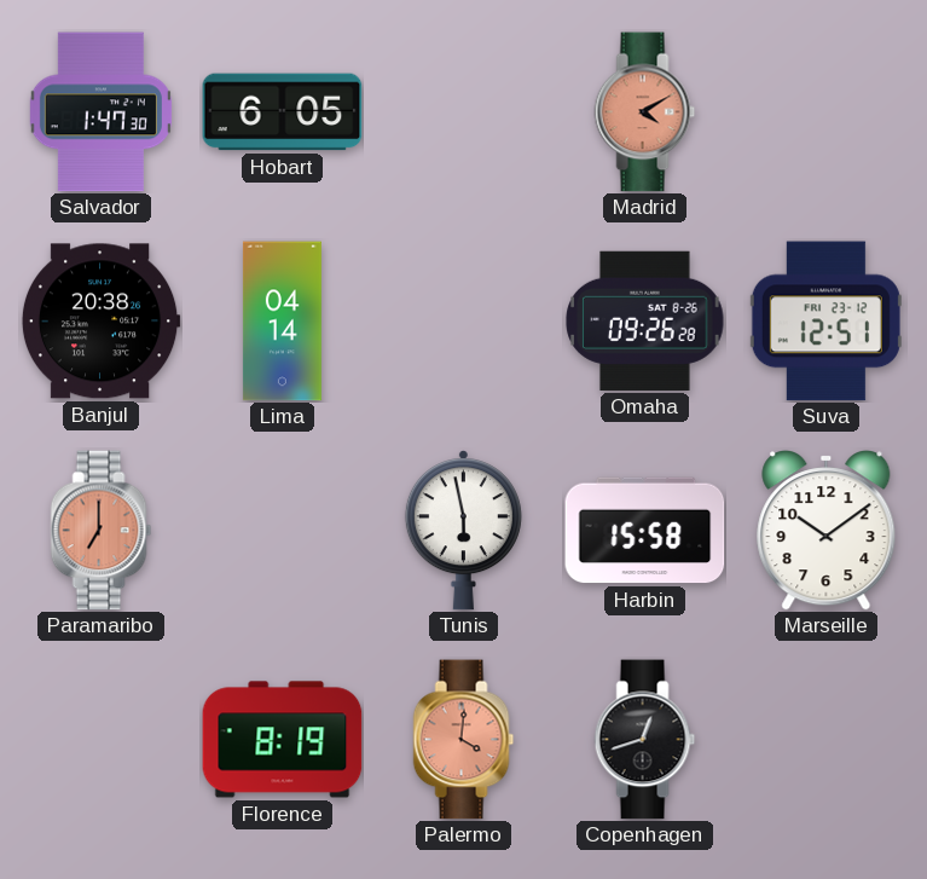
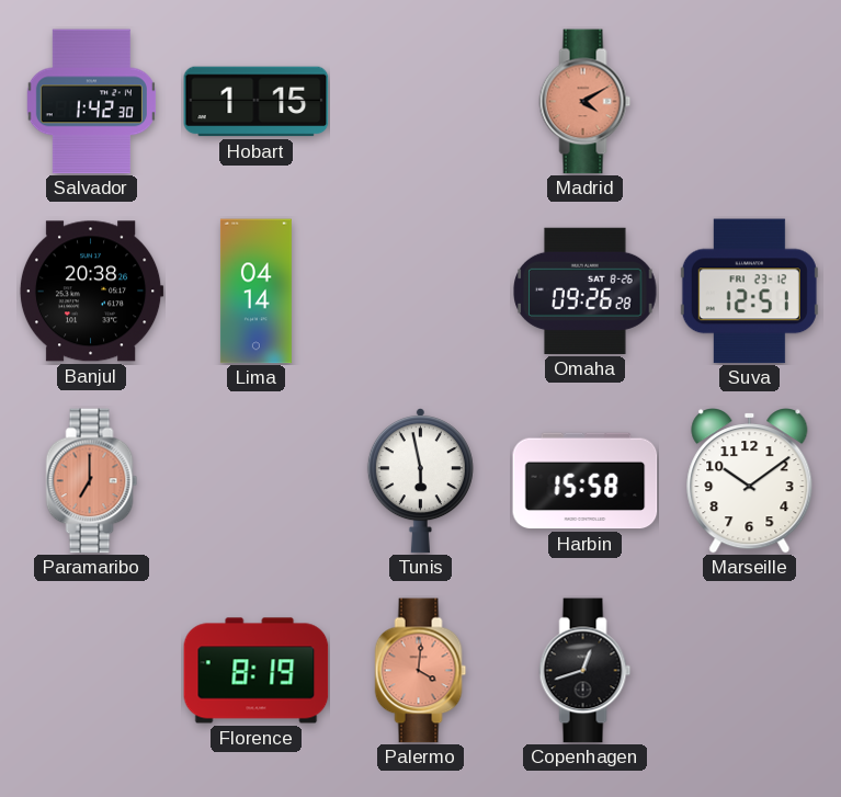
Salvador: 1:47 -> 1:42
Hobart: 6:05 -> 1:15
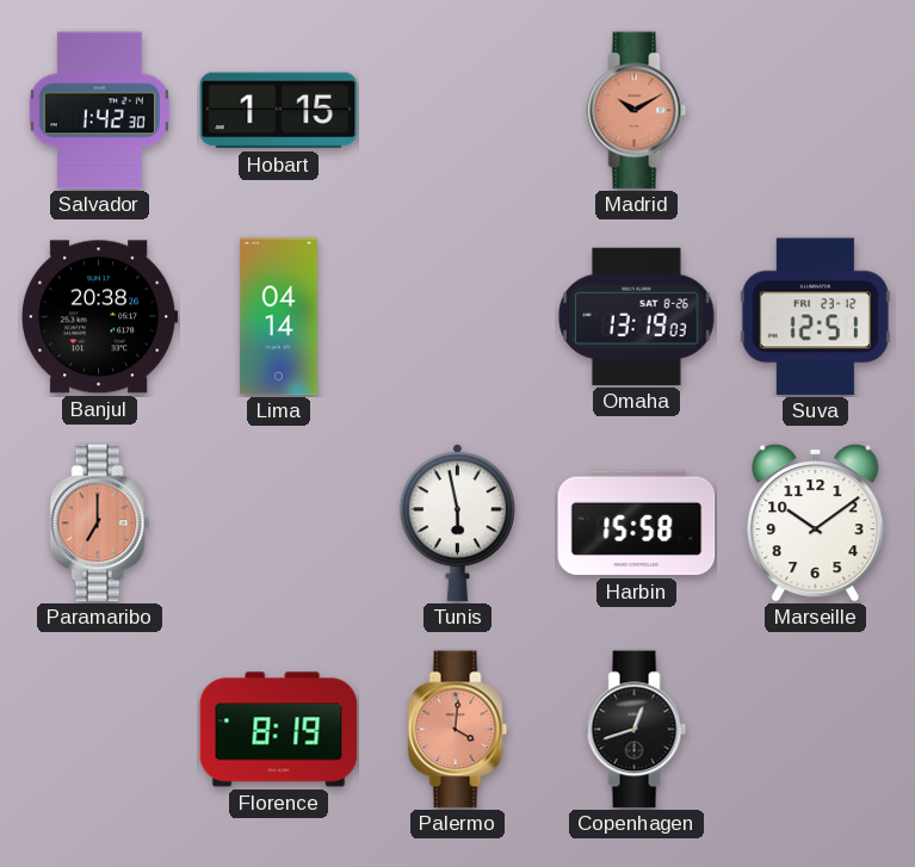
Madrid: 4:10 -> 10:10
Omaha: 09:26 -> 13:19
